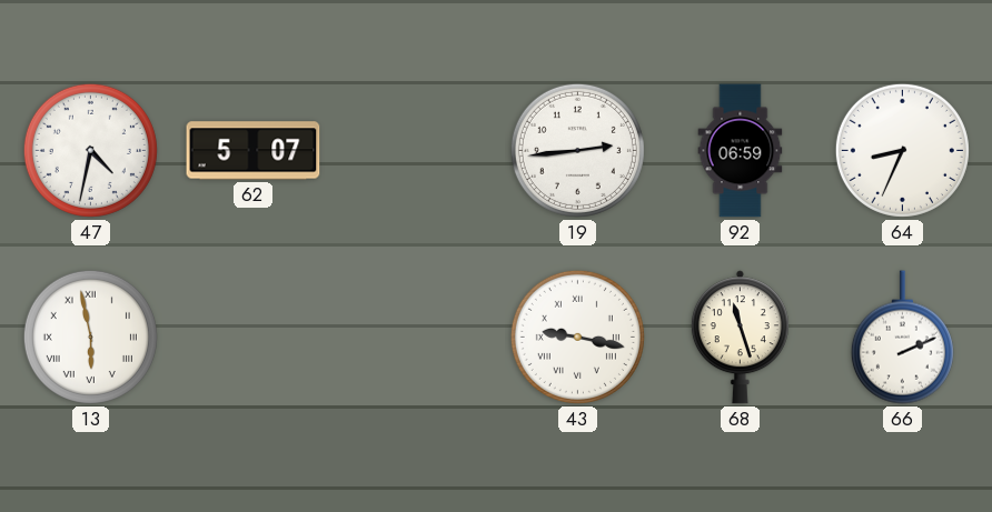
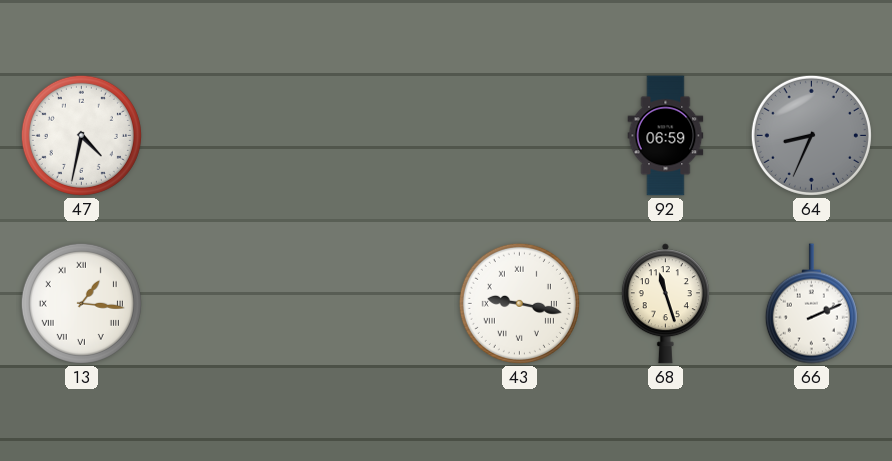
62: 5:07 -> none
19: 2:44 -> none
64 dial: white -> grey
13: 5:58 -> 1:16
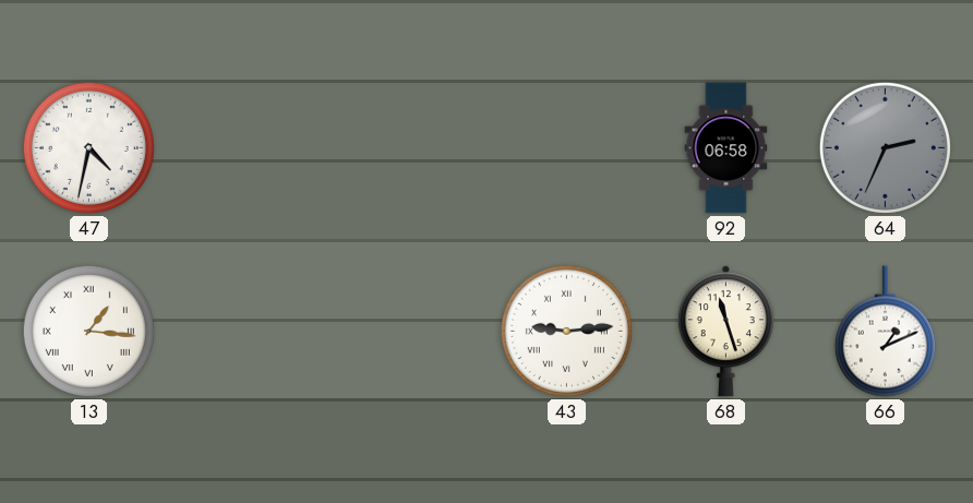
92: 06:59 -> 06:58
64: 8:34 -> 2:34
43: 9:17 -> 9:14
66: 2:11 -> 1:11
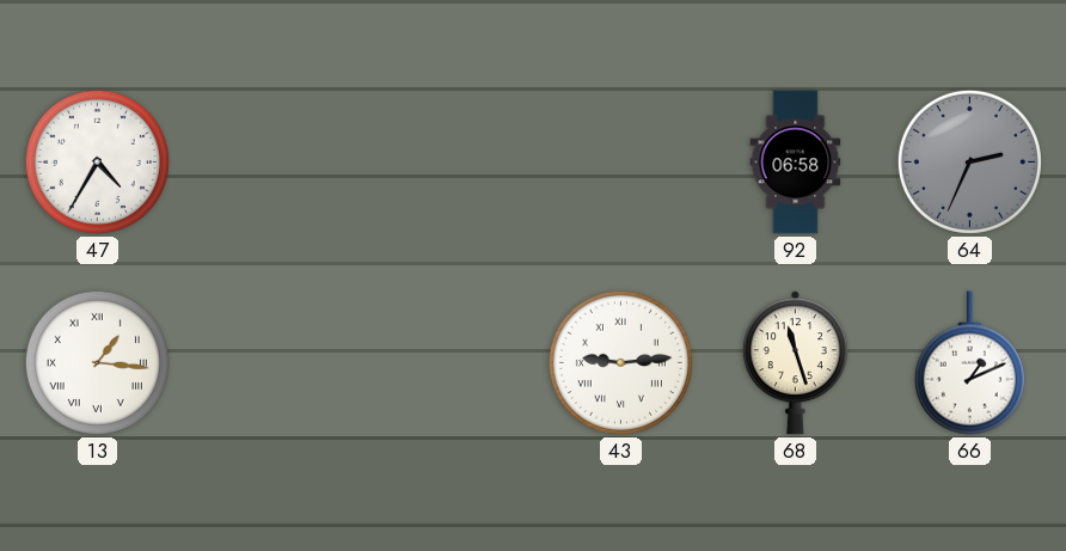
47: 4:32 -> 4:35
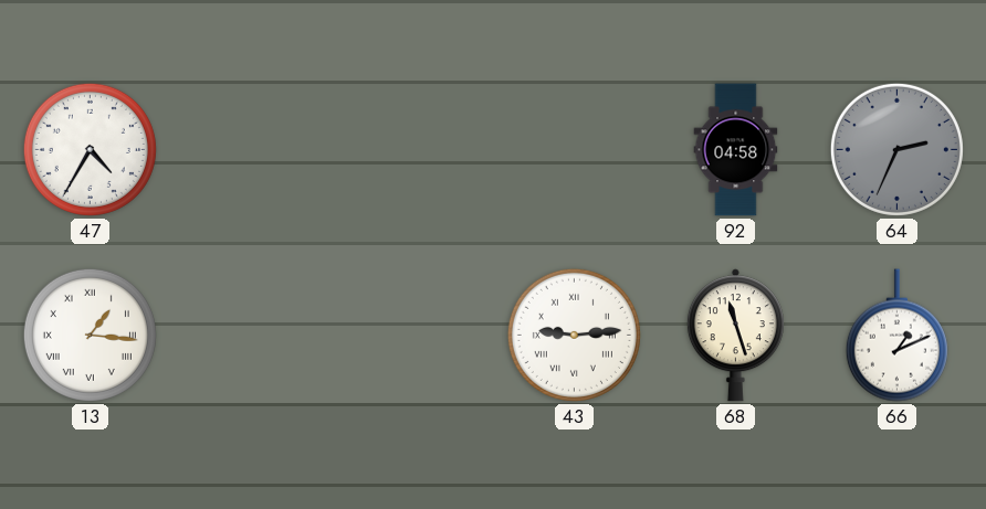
92: 06:58 -> 04:58
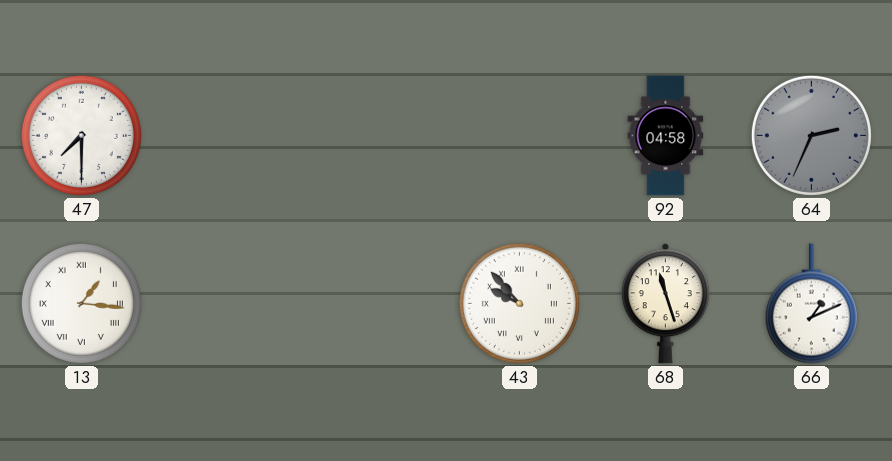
47: 4:35 -> 7:30
43: 9:14 -> 9:53
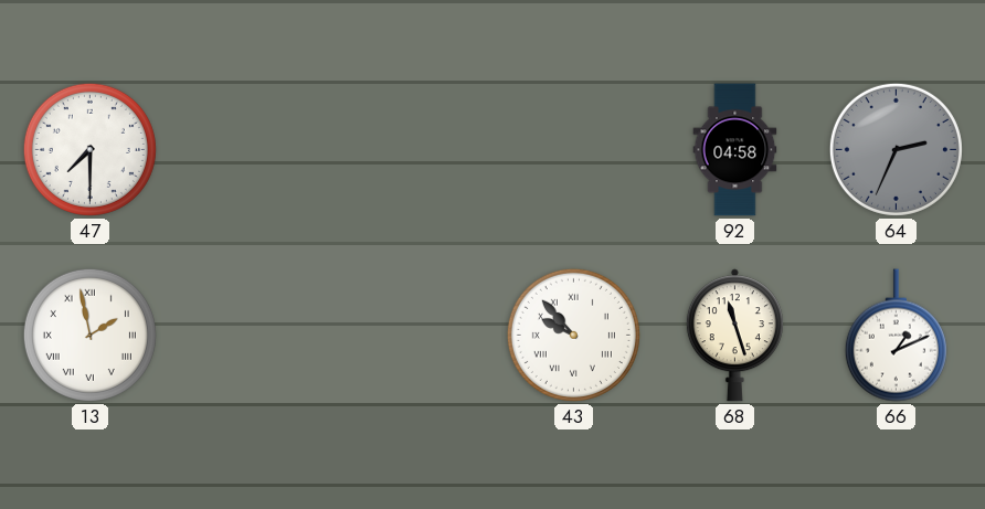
13: 1:16 -> 1:58
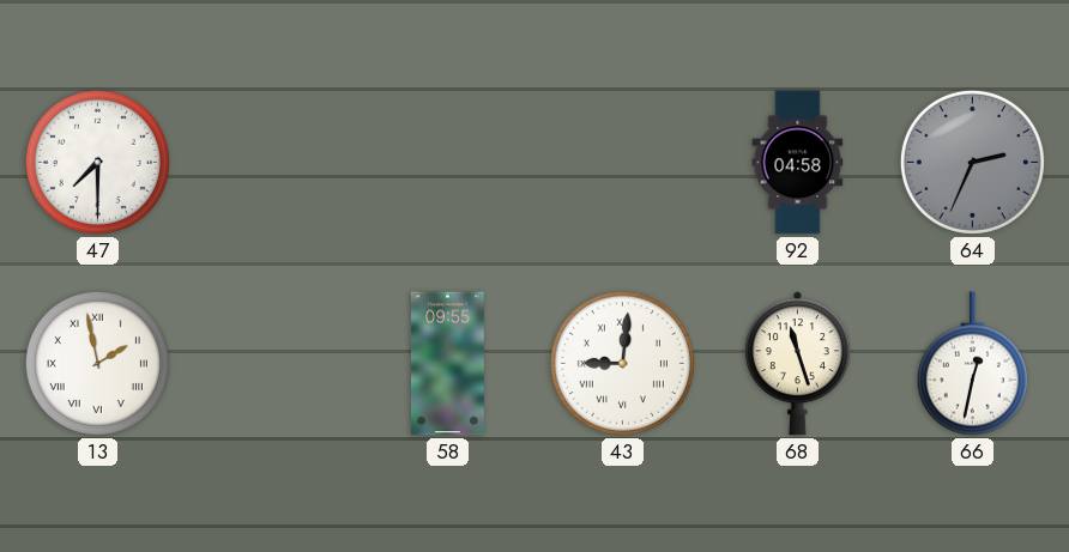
58: none -> 09:55
43: 9:53 -> 9:01
66: 1:11 -> 12:32
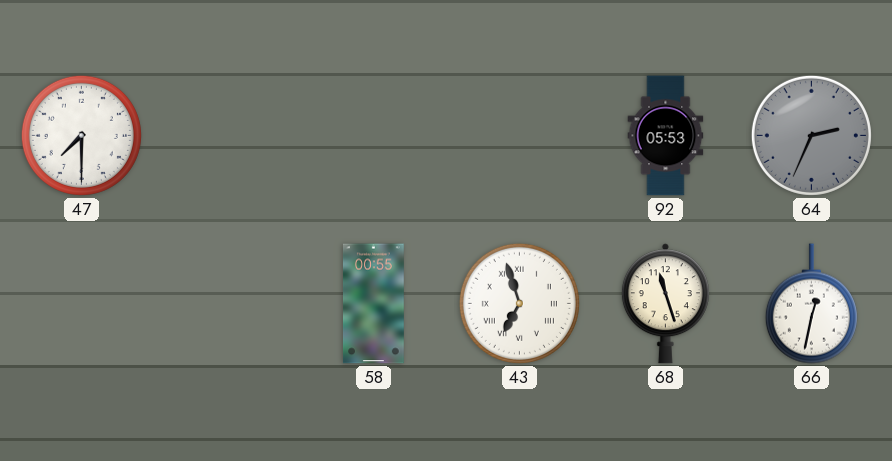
92: 04:58 -> 05:53
13: 1:58 -> none
58: 09:55 -> 00:55
43: 9:01 -> 6:57
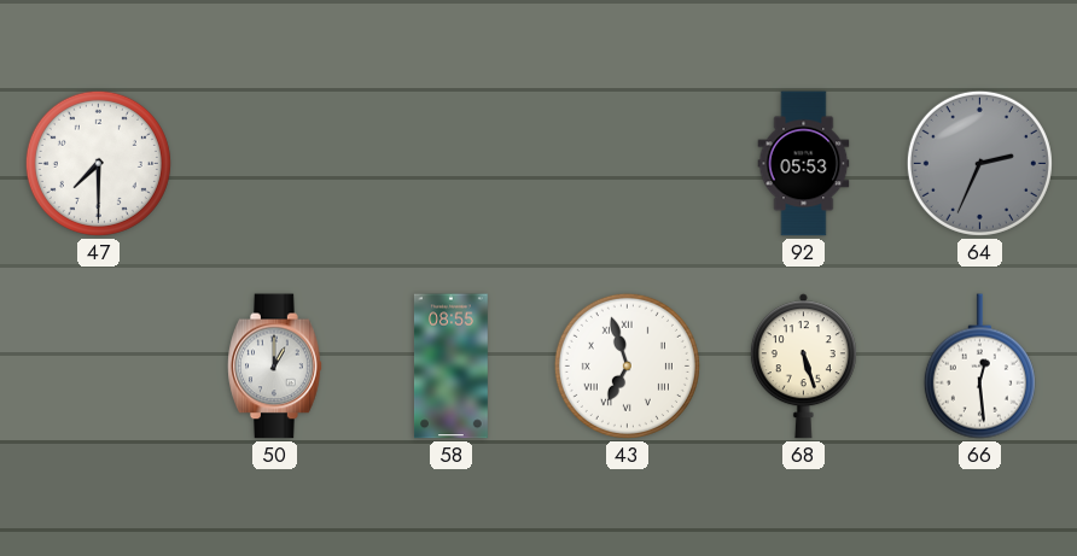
50: none -> 1:00
58: 00:55 -> 08:55
68: 11:27 -> 5:27
66: 12:32 -> 12:29
